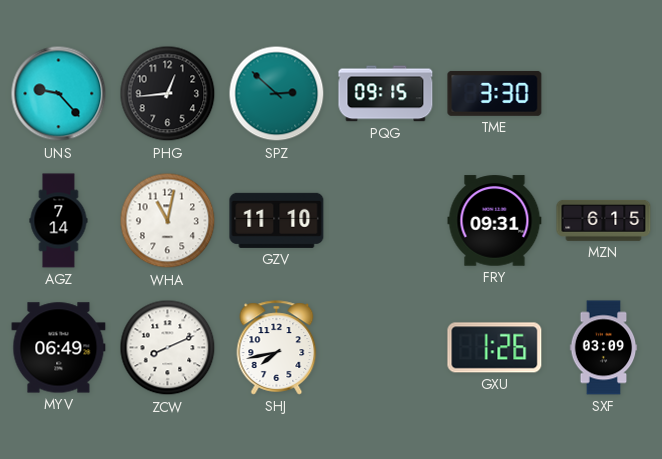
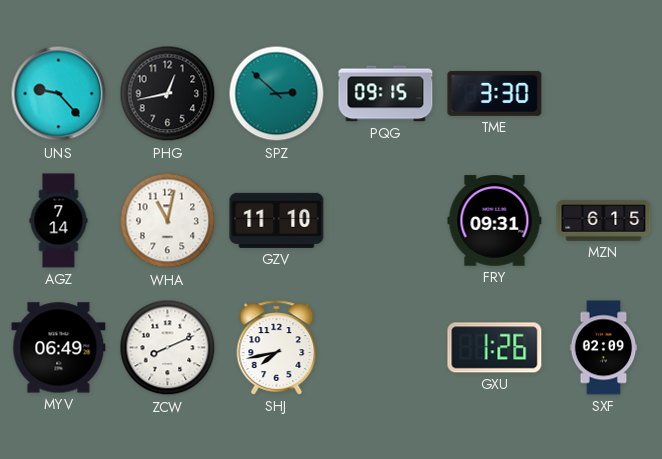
PHG: 12:44 -> 12:43
SXF: 03:09 -> 02:09
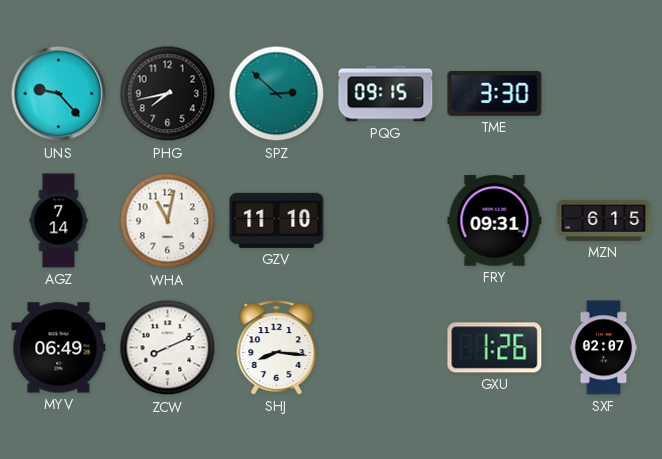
PHG: 12:43 -> 7:43
SHJ: 7:43 -> 8:16
SXF: 02:09 -> 02:07
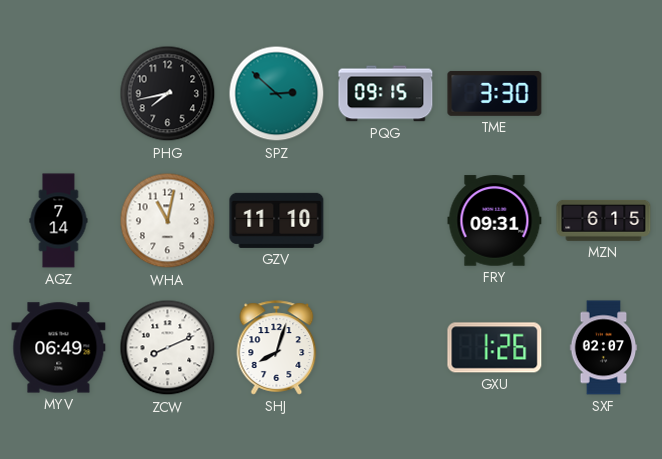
UNS: 9:23 -> none
SHJ: 8:16 -> 8:03
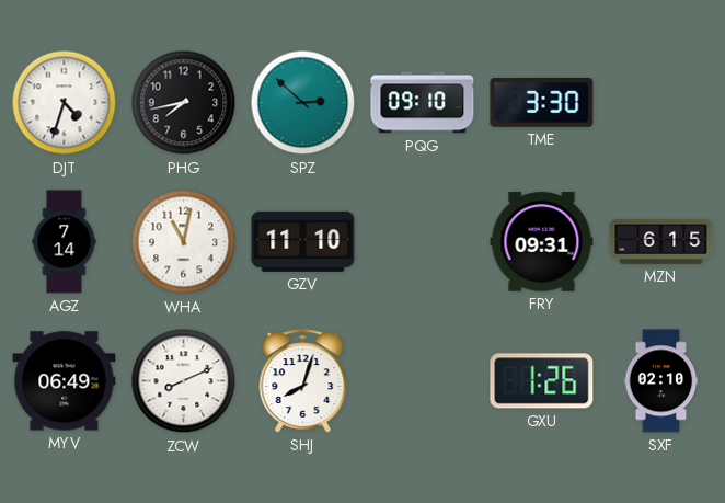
DJT: none -> 4:33
PQG: 09:15 -> 09:10
SXF: 02:07 -> 02:10
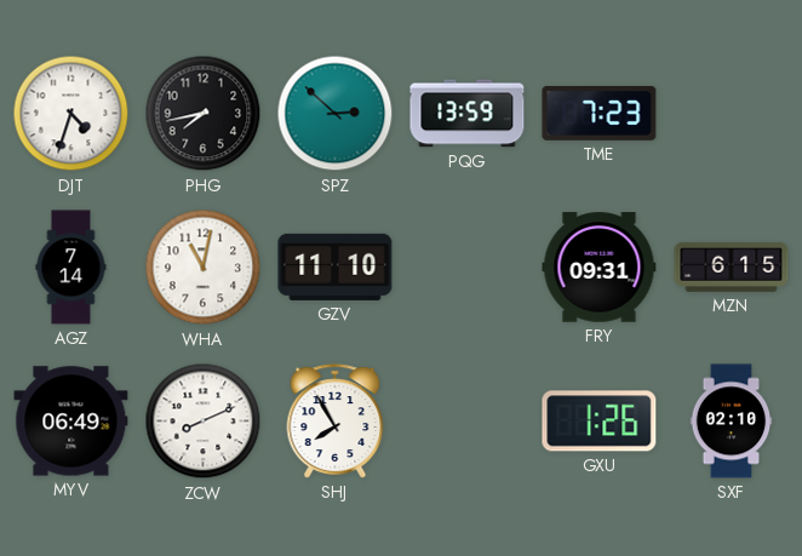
PQG: 09:10 -> 13:59
TME: 3:30 -> 7:23
SHJ: 8:03 -> 7:55
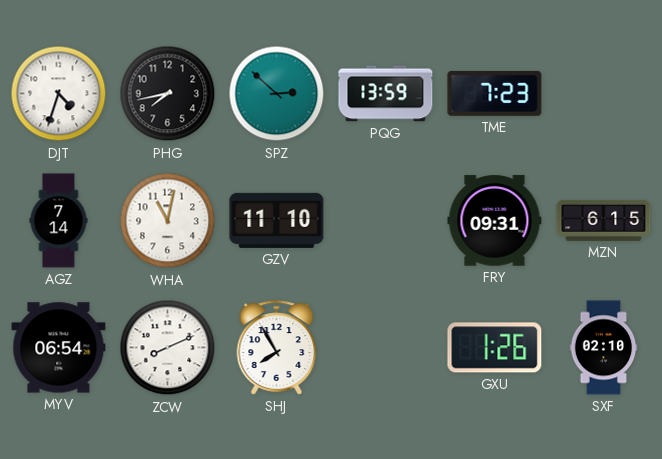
MYV: 06:49 -> 06:54
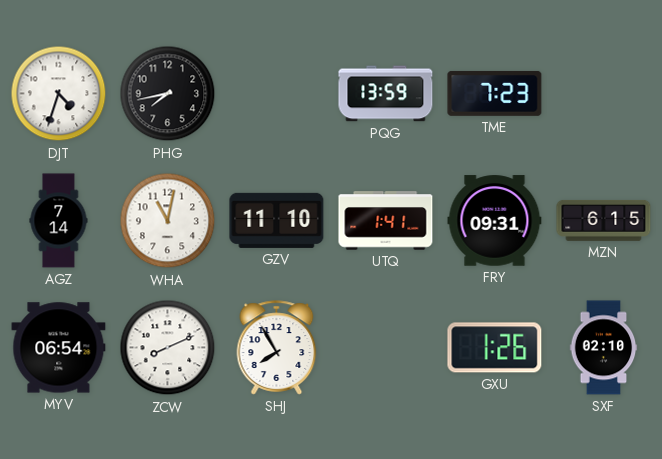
SPZ: 2:52 -> none
UTQ: none -> 1:41
